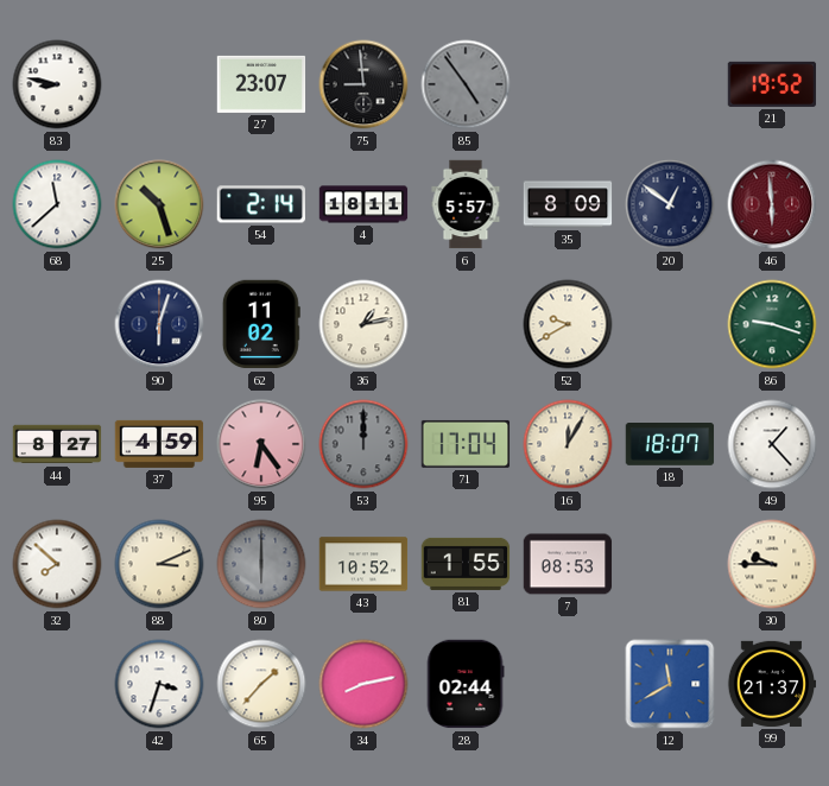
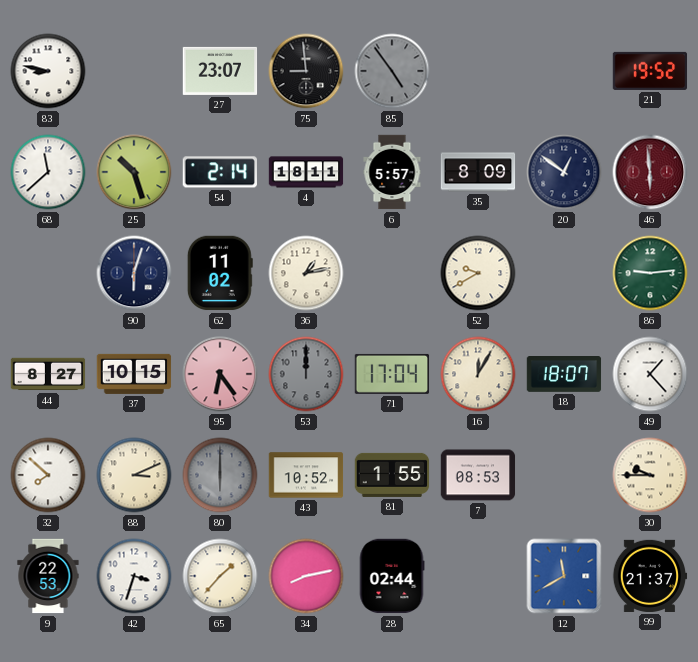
86: 9:18 -> 9:14
37: 4:59 -> 10:15
9: none -> 22:53
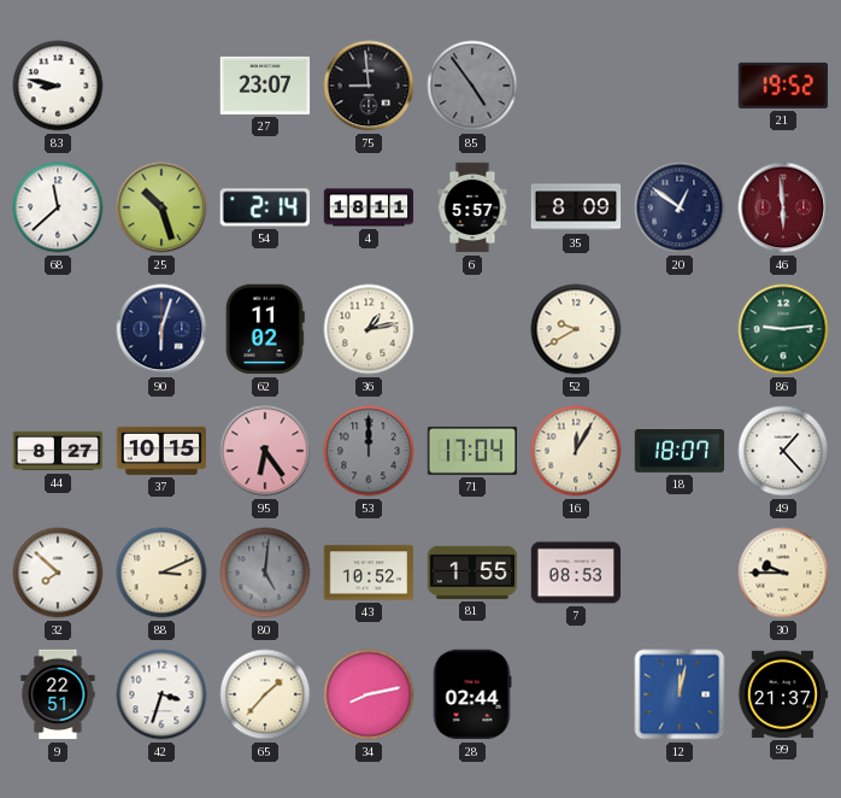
80: 6:00 -> 5:01
9: 22:53 -> 22:51
12: 11:40 -> 12:02
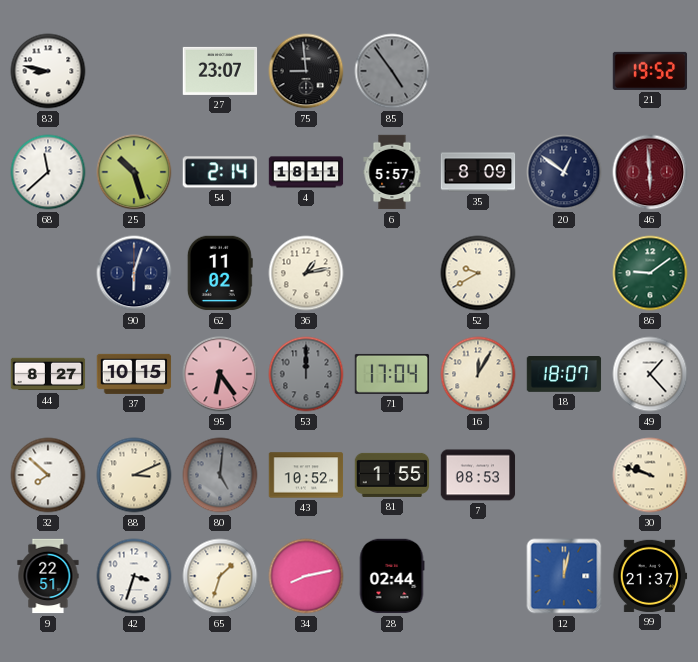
86: 9:14 -> 9:09
30: 9:45 -> 9:48
65: 1:37 -> 1:33
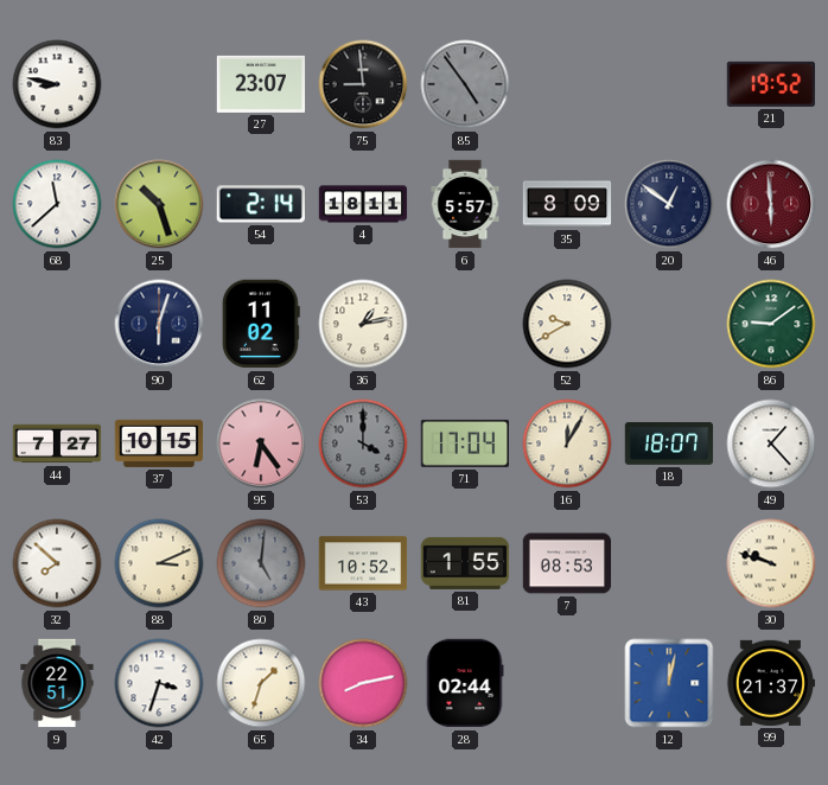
44: 8:27 -> 7:27
53: 12:00 -> 4:00
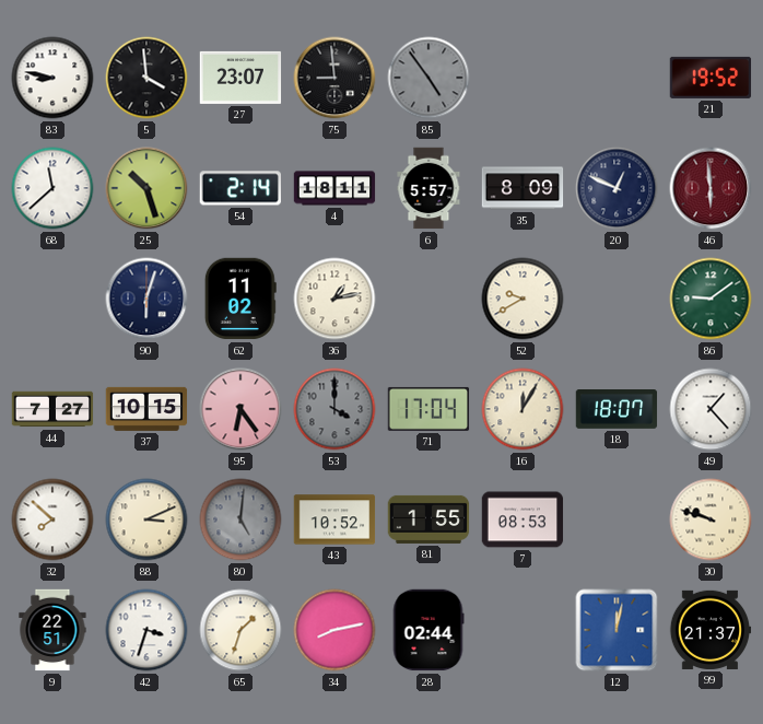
5: none -> 3:59
20: 12:51 -> 12:49
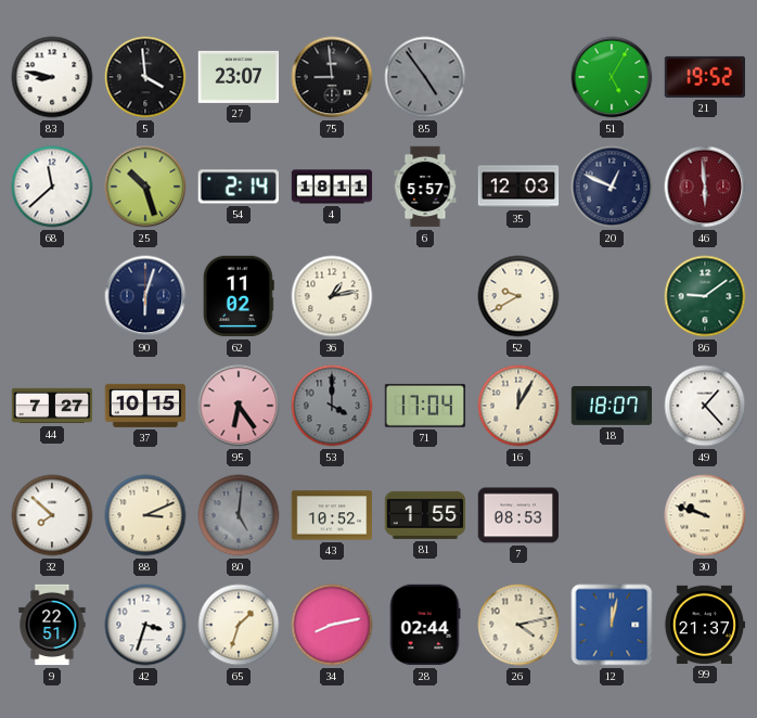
51: none -> 5:05
35: 8:09 -> 12:03
26: none -> 4:13
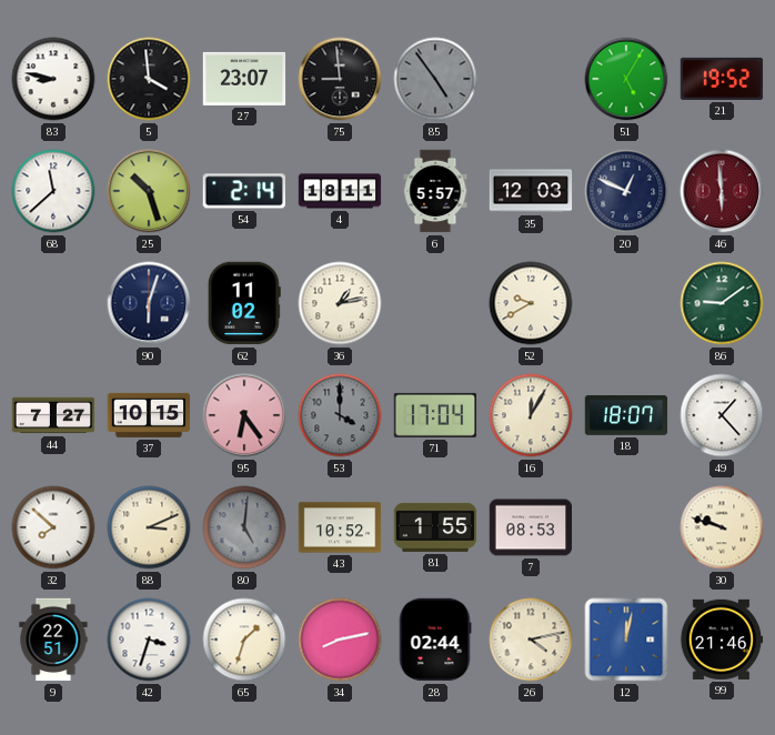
99: 21:37 -> 21:46
